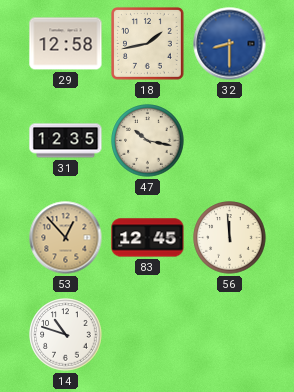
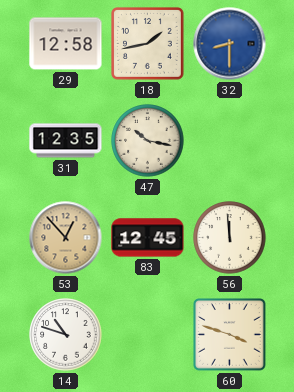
60: none -> 3:48
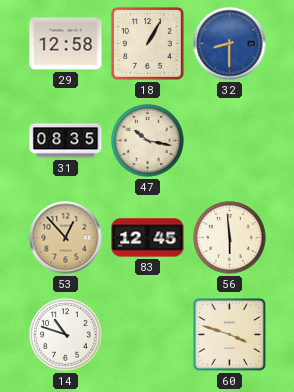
18: 1:43 -> 1:05
31: 12:35 -> 08:35
56: 11:59 -> 5:59
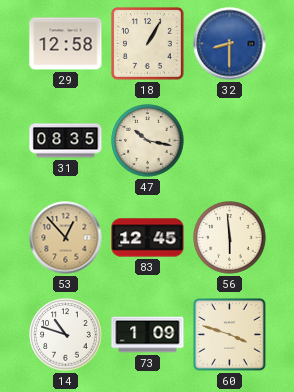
73: none -> 1:09
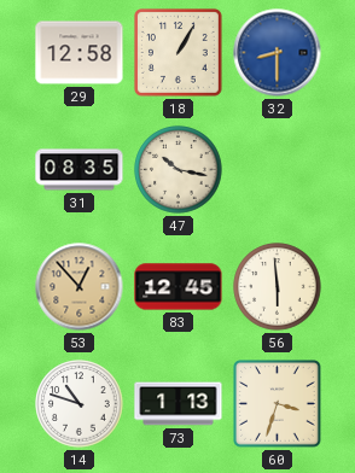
73: 1:09 -> 1:13
60: 3:48 -> 3:33
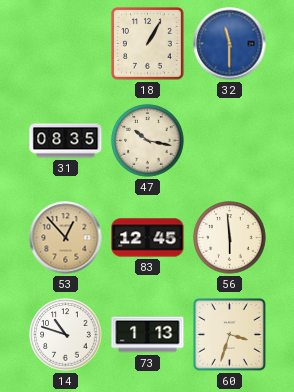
29: 12:58 -> none
32: 8:30 -> 11:30
